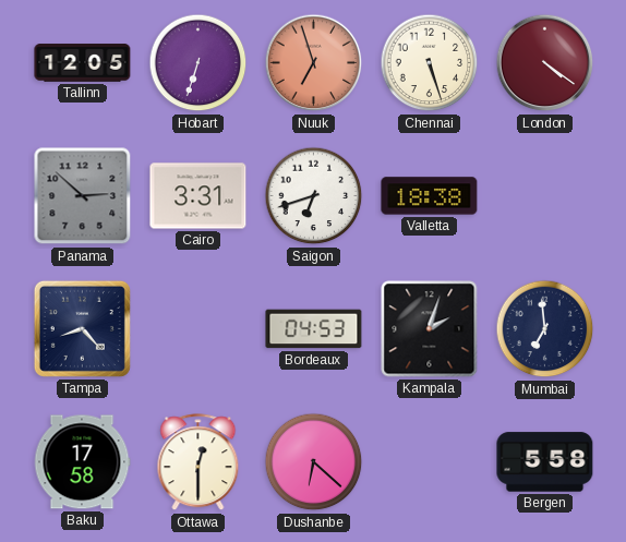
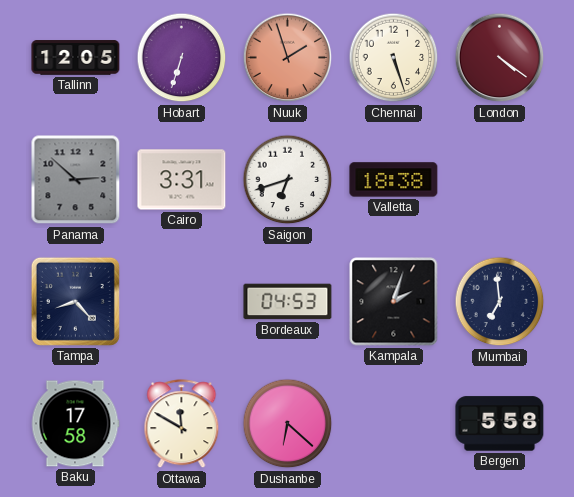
Nuuk: 6:57 -> 1:57
Ottawa: 12:30 -> 11:50
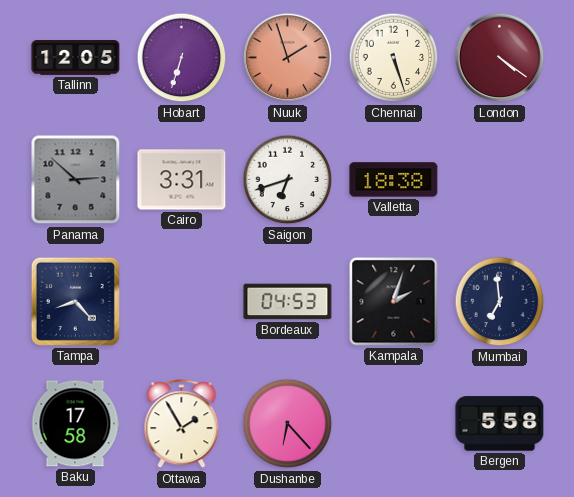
Ottawa: 11:50 -> 1:55
Dushanbe: 6:22 -> 6:23
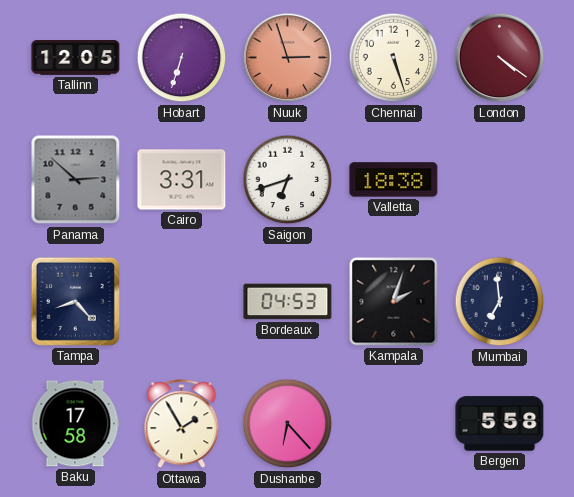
Nuuk: 1:57 -> 2:57
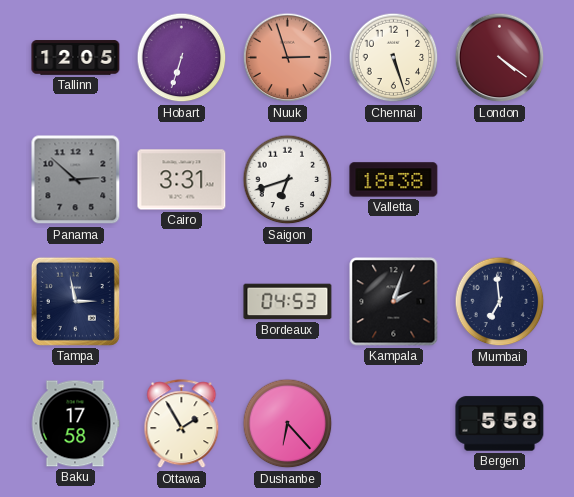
Tampa: 8:23 -> 2:58
